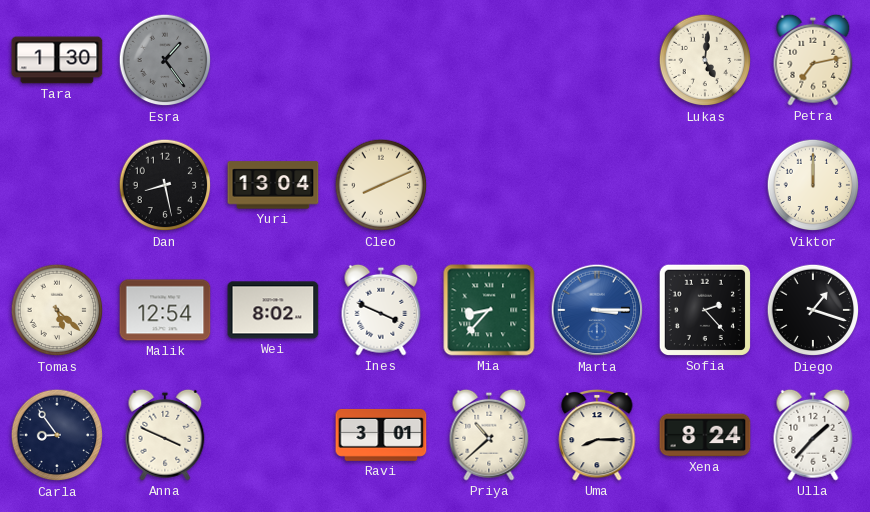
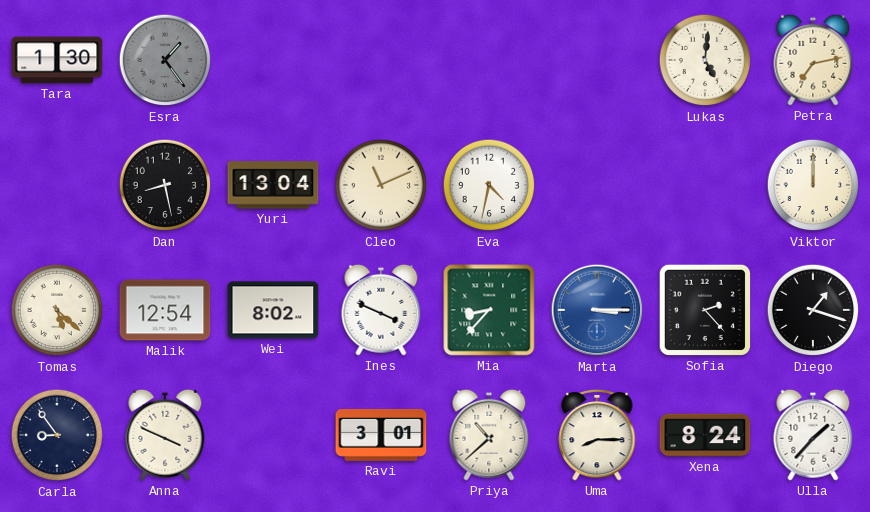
Cleo: 8:11 -> 11:11
Eva: none -> 4:32
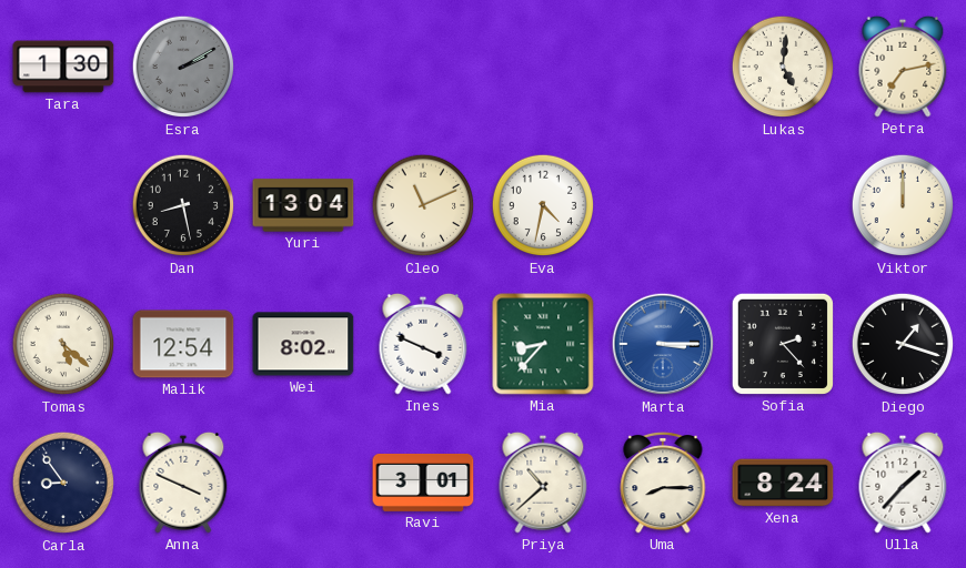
Esra: 1:24 -> 2:10
